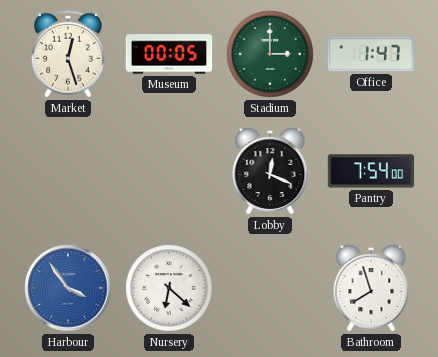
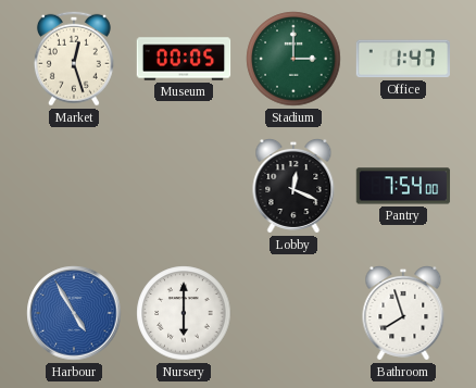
Harbour: 3:54 -> 4:55
Nursery: 6:22 -> 6:00
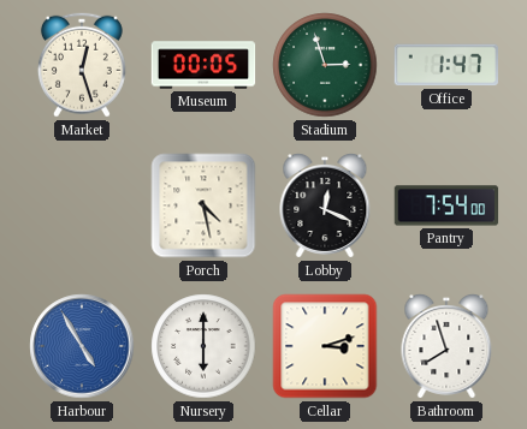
Stadium: 3:00 -> 2:57
Porch: none -> 4:28
Cellar: none -> 3:12
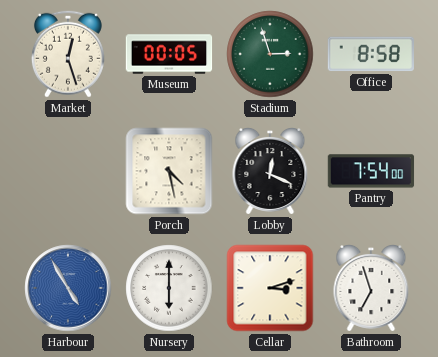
Office: 1:47 -> 8:58
Bathroom: 7:57 -> 6:57
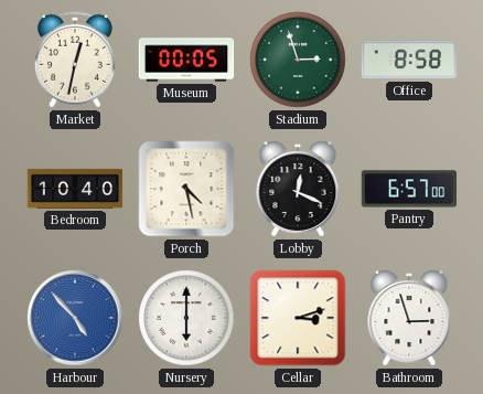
Market: 12:27 -> 12:32
Bedroom: none -> 10:40
Pantry: 7:54 -> 6:57
Harbour: 4:55 -> 4:53
Bathroom: 6:57 -> 2:57
